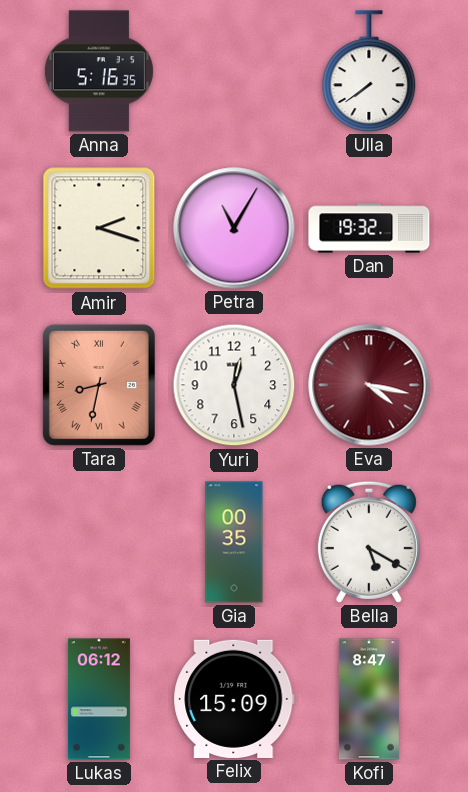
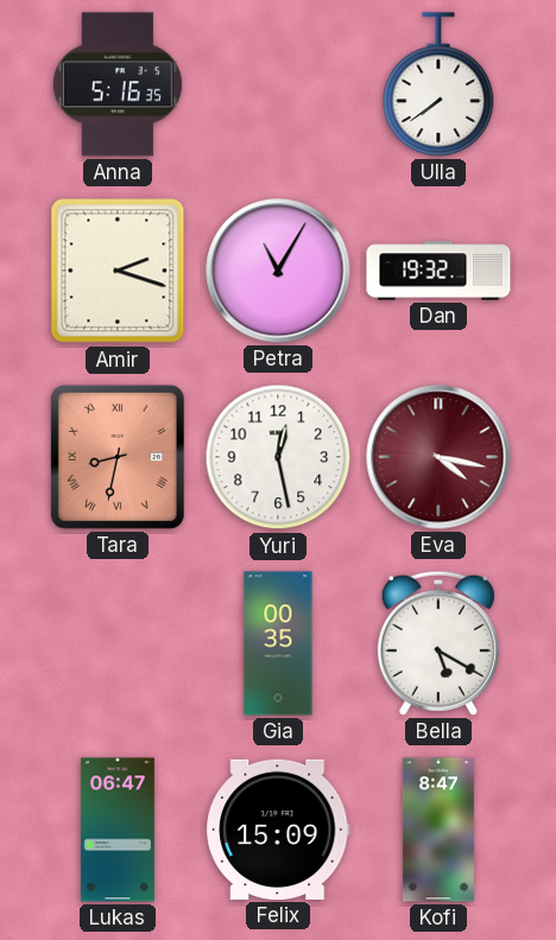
Lukas: 06:12 -> 06:47
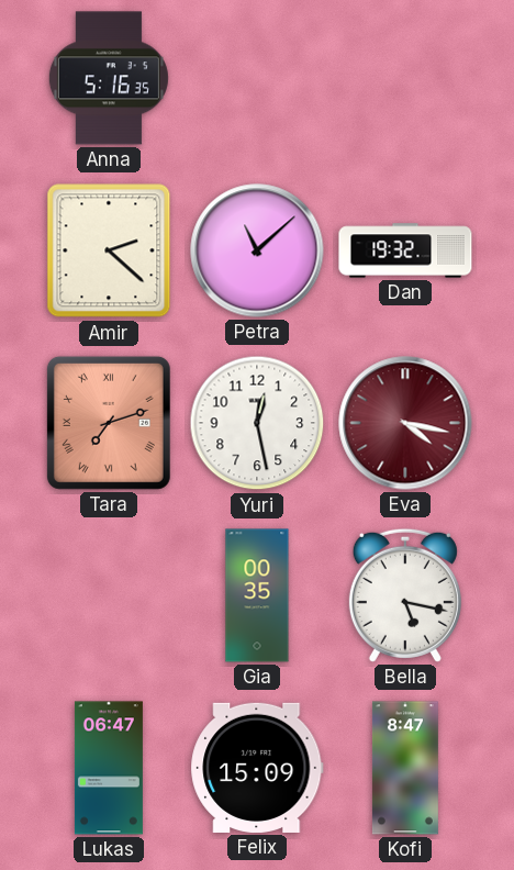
Ulla: 7:39 -> none
Amir: 2:18 -> 2:22
Petra: 11:05 -> 11:08
Tara: 8:32 -> 7:12
Bella: 5:20 -> 5:17
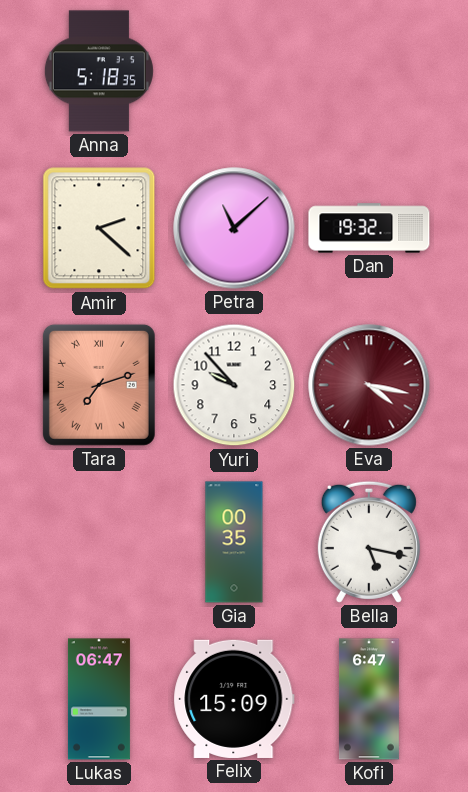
Anna: 5:16 -> 5:18
Yuri: 12:28 -> 9:53
Kofi: 8:47 -> 6:47
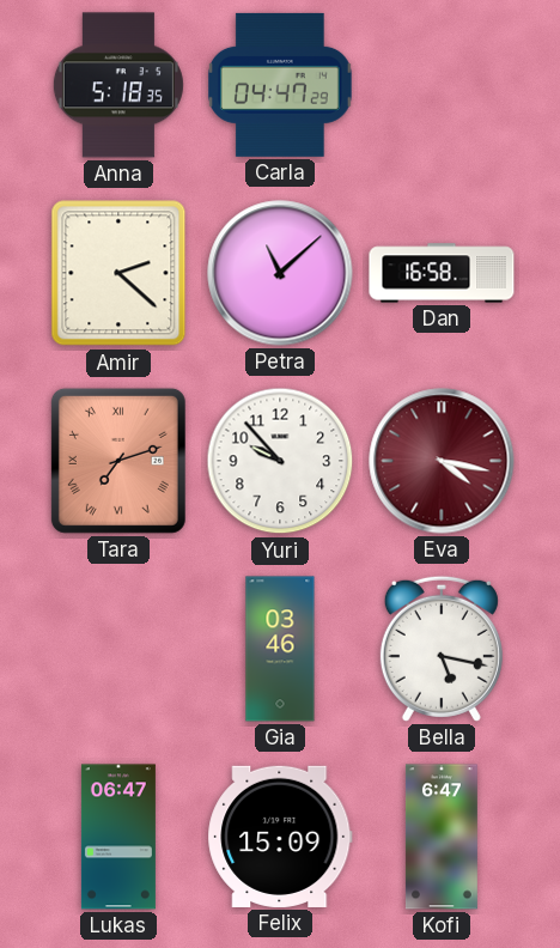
Carla: none -> 04:47
Dan: 19:32 -> 16:58
Gia: 00:35 -> 03:46
